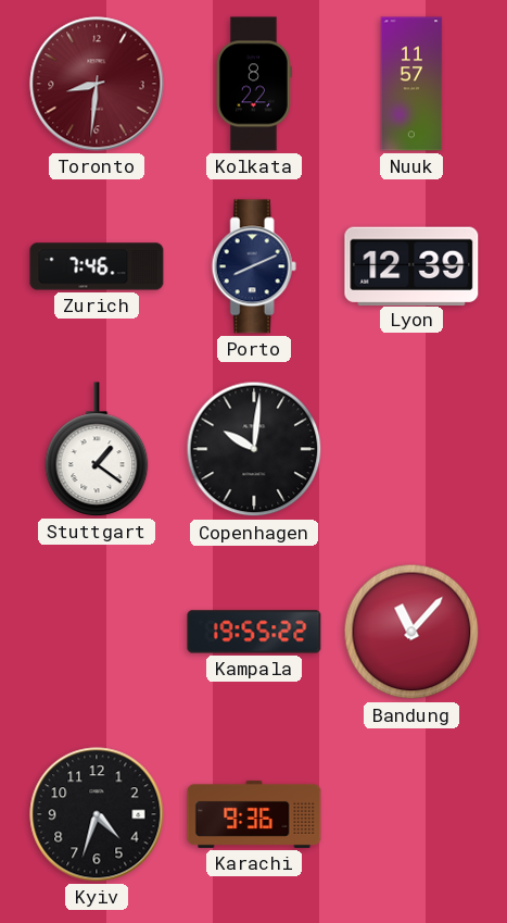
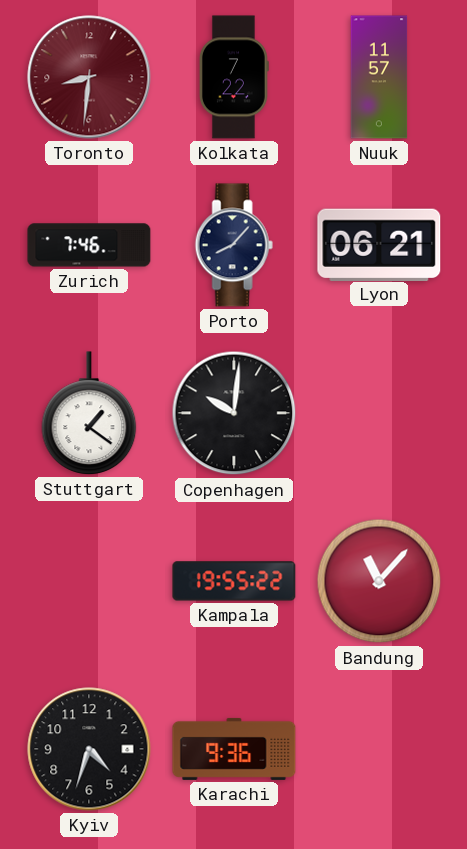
Kolkata: 8:22 -> 7:22
Porto: 8:11 -> 8:07
Lyon: 12:39 -> 06:21
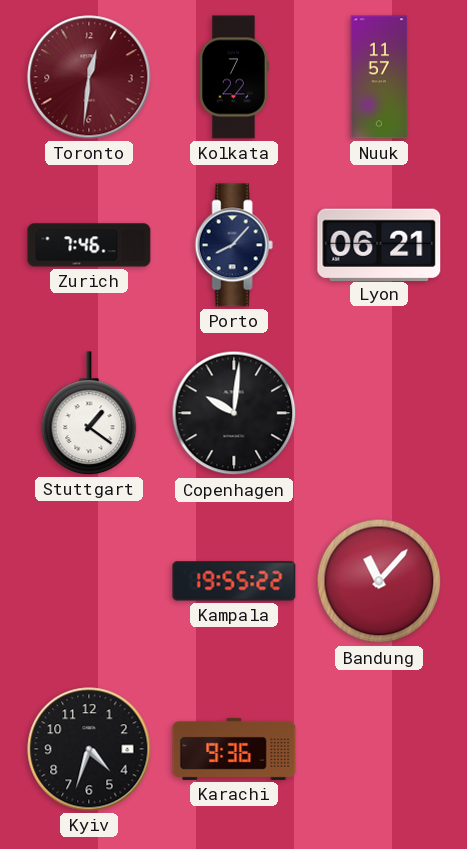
Toronto: 8:31 -> 12:31
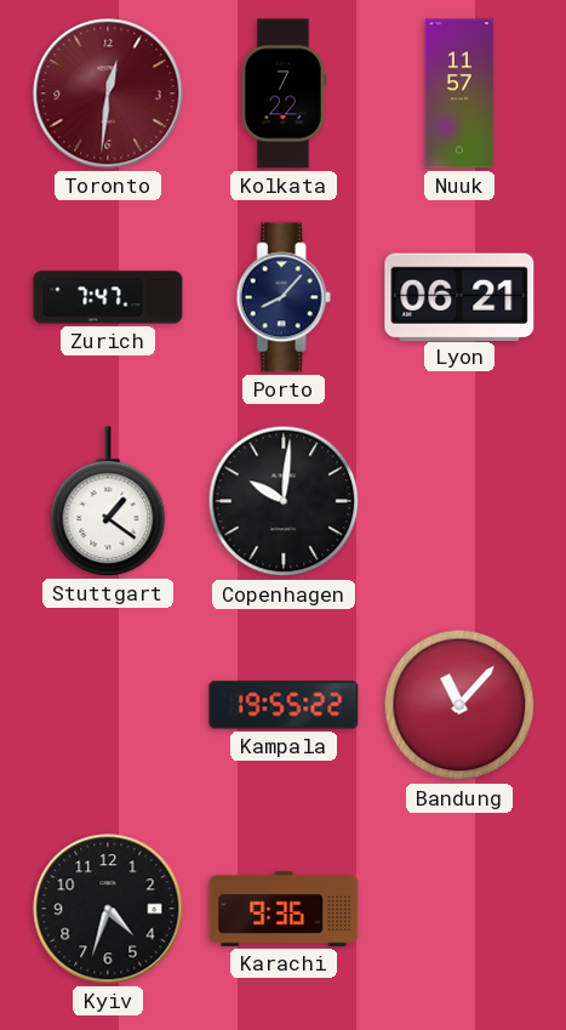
Zurich: 7:46 -> 7:47
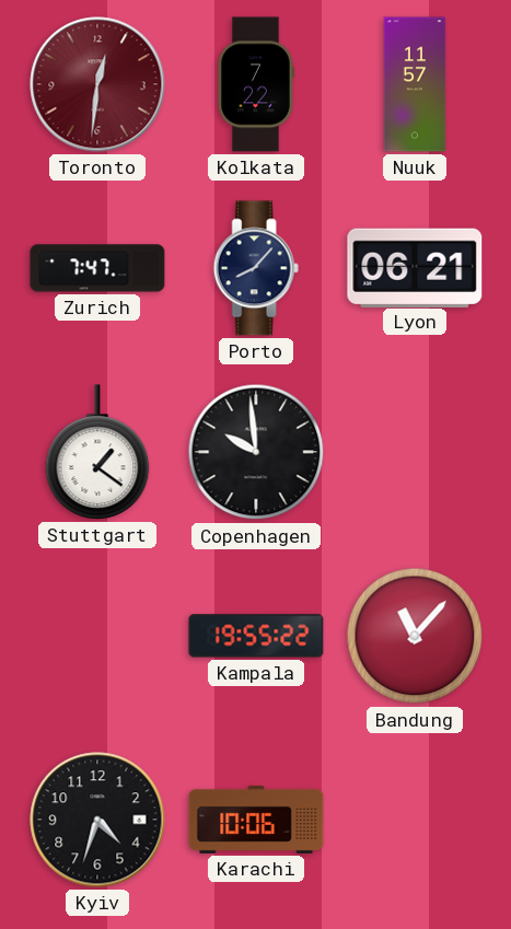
Copenhagen: 10:01 -> 9:59
Karachi: 9:36 -> 10:06
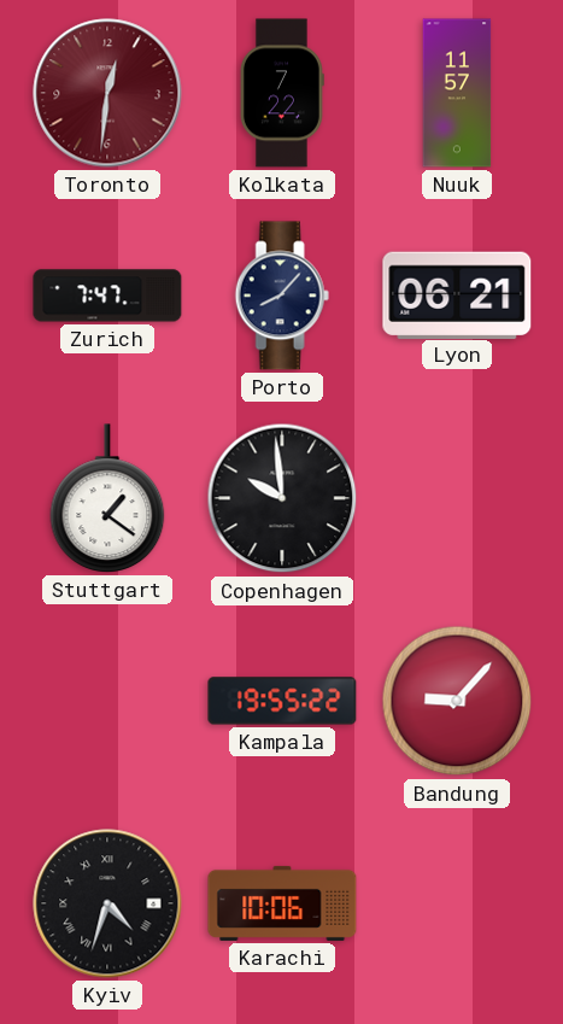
Bandung: 11:07 -> 9:07
Kyiv numerals: Arabic -> Roman
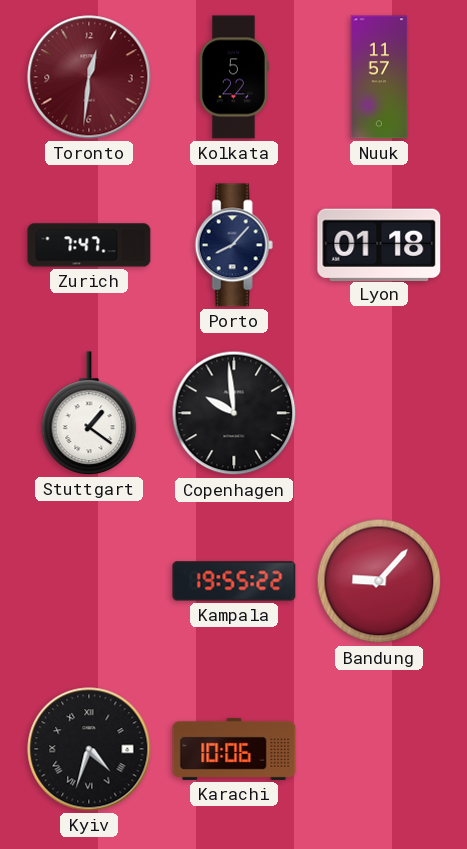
Kolkata: 7:22 -> 5:22
Lyon: 06:21 -> 01:18
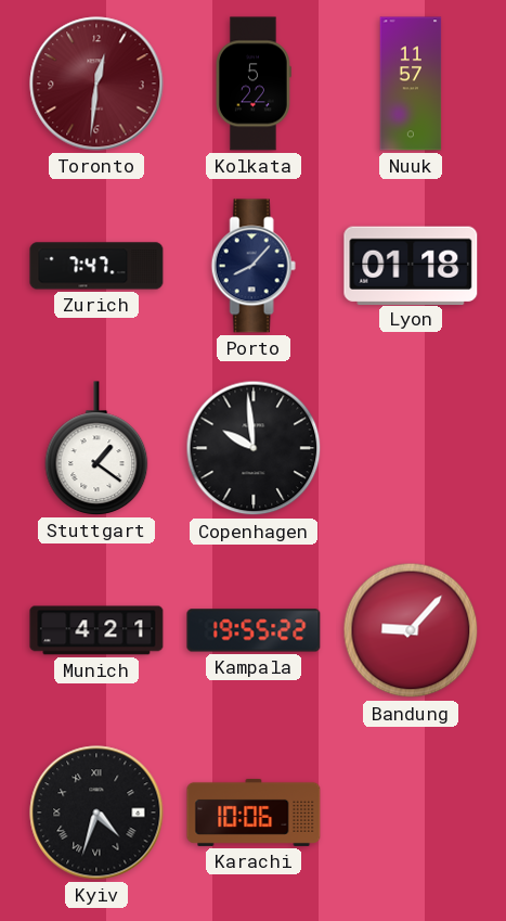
Munich: none -> 4:21
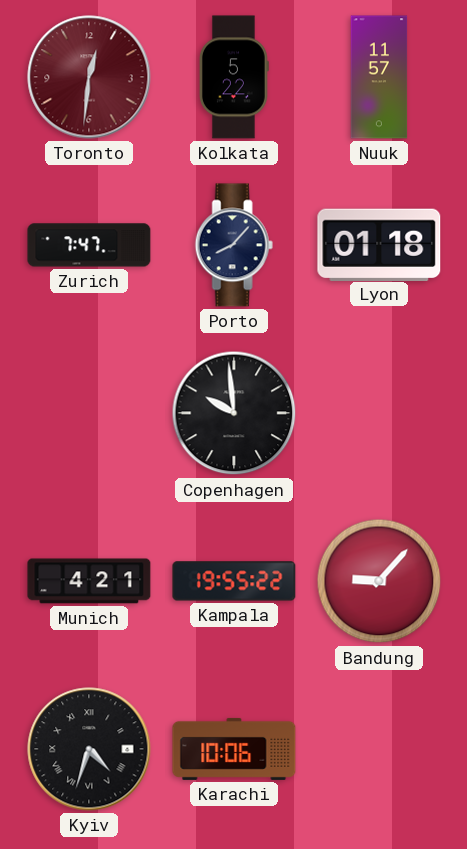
Stuttgart: 1:21 -> none
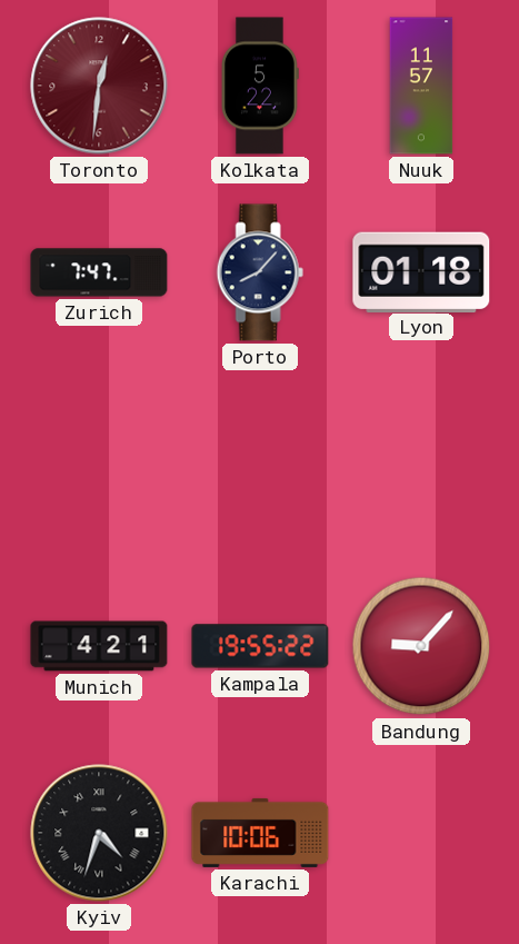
Copenhagen: 9:59 -> none
